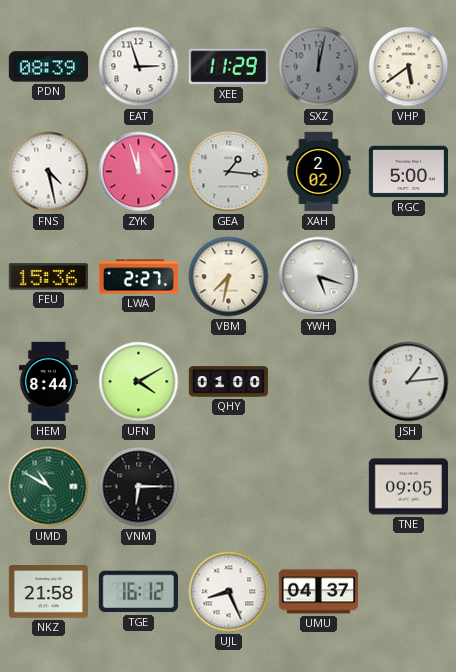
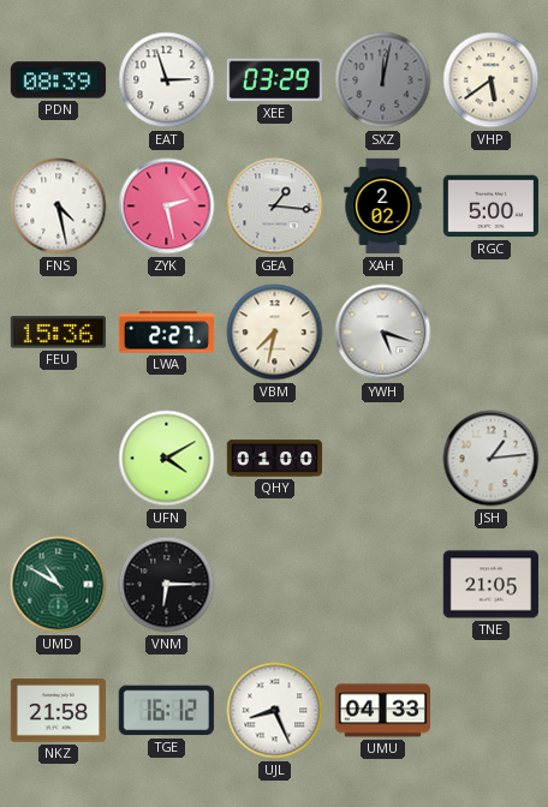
XEE: 11:29 -> 03:29
ZYK: 11:57 -> 2:28
HEM: 8:44 -> none
TNE: 09:05 -> 21:05
UMU: 04:37 -> 04:33
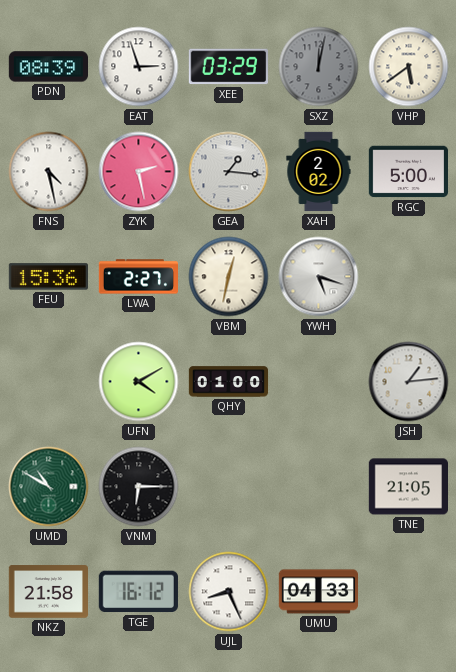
VBM: 7:32 -> 12:32
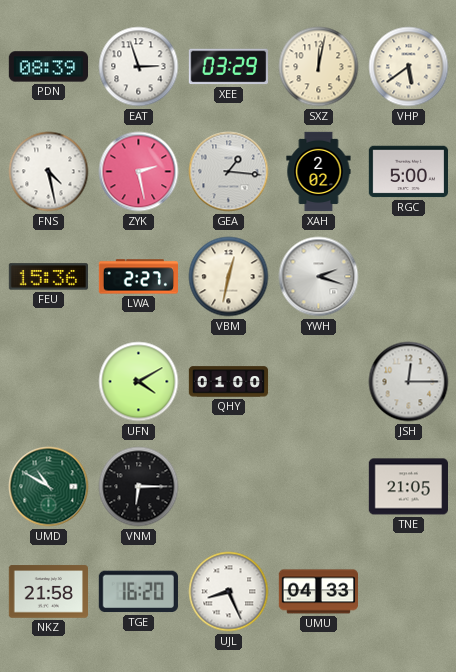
SXZ dial: grey -> cream
YWH: 5:18 -> 2:18
JSH: 1:14 -> 12:15
TGE: 16:12 -> 16:20
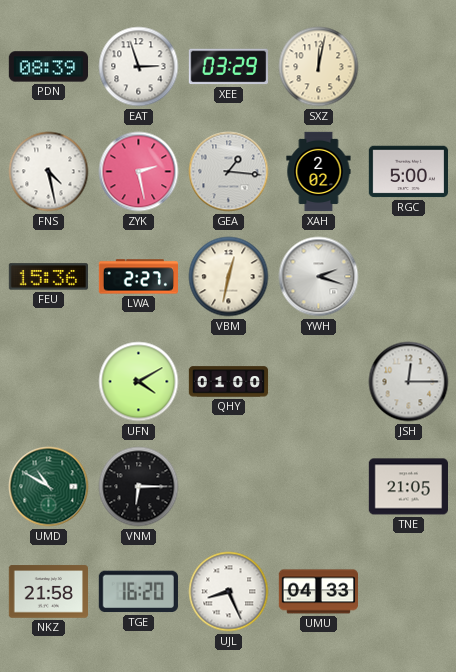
VHP: 5:39 -> none
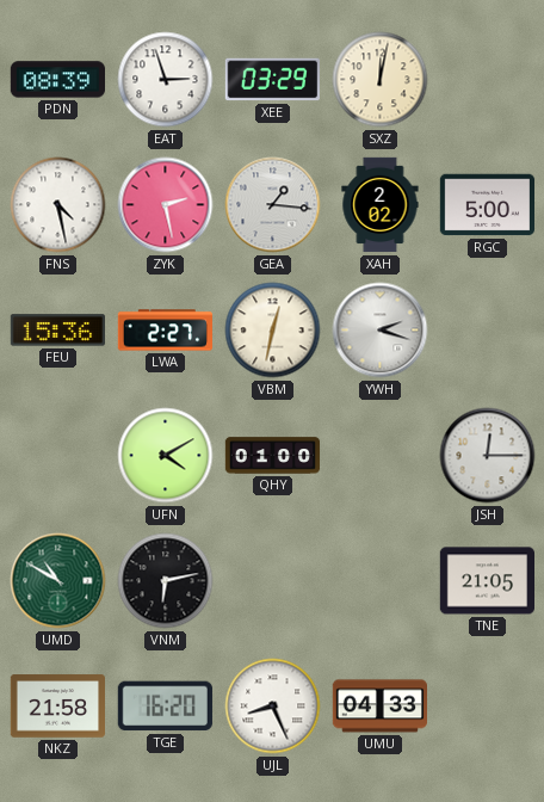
VNM: 6:15 -> 6:13
